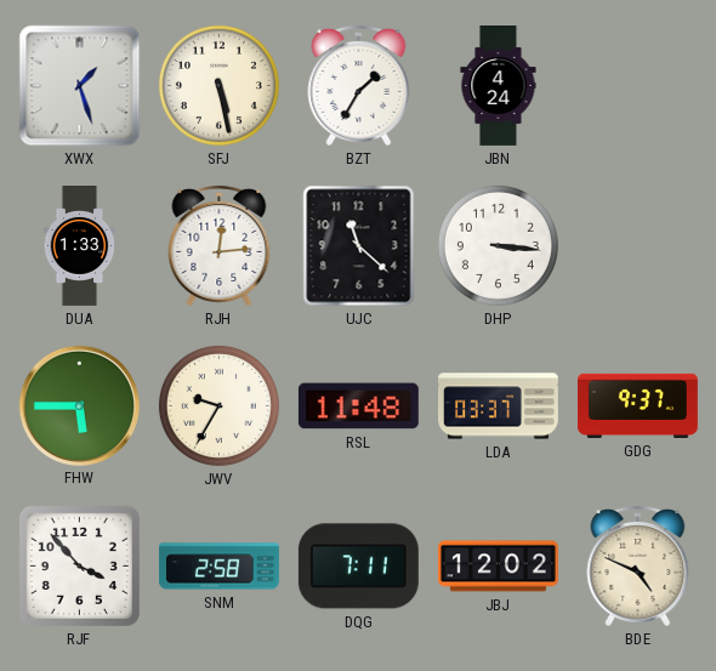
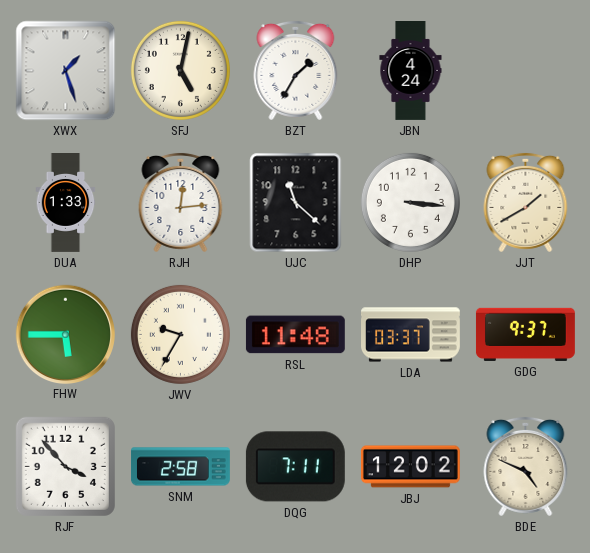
SFJ: 5:28 -> 5:02
JJT: none -> 1:40
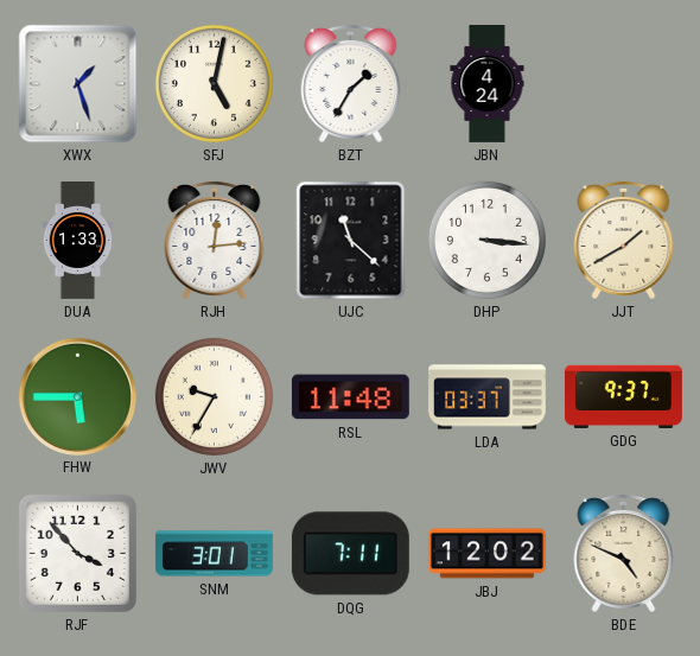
SNM: 2:58 -> 3:01
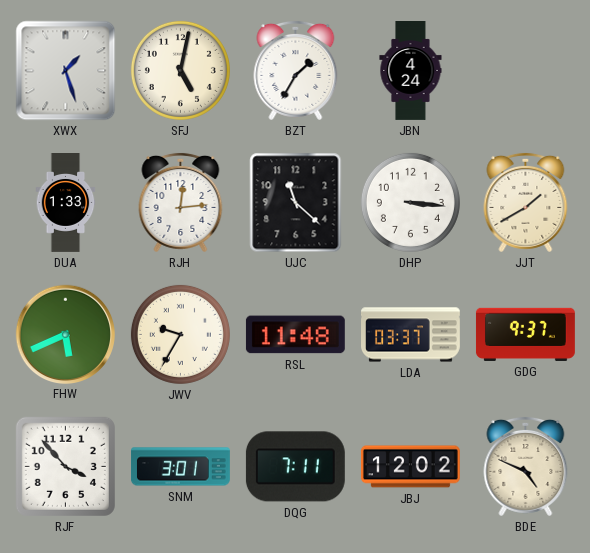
FHW: 5:45 -> 5:41
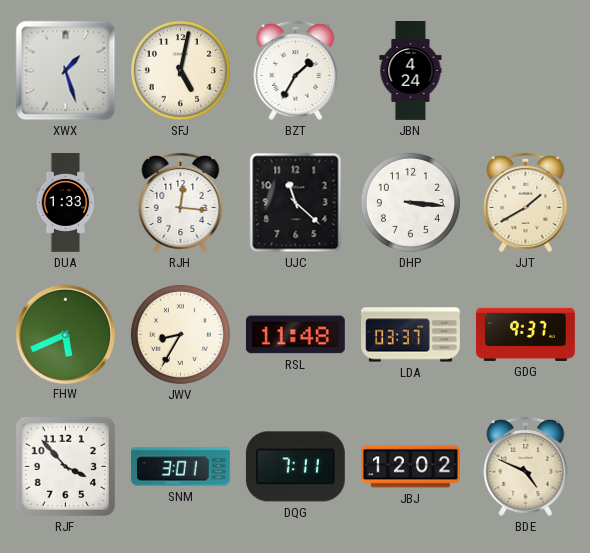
RJH: 12:14 -> 12:16
JWV: 9:35 -> 8:35
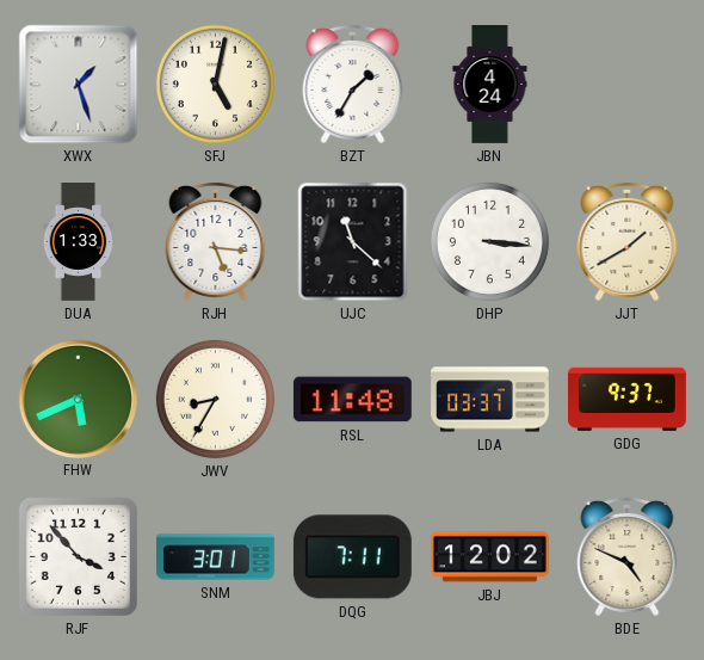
RJH: 12:16 -> 5:16
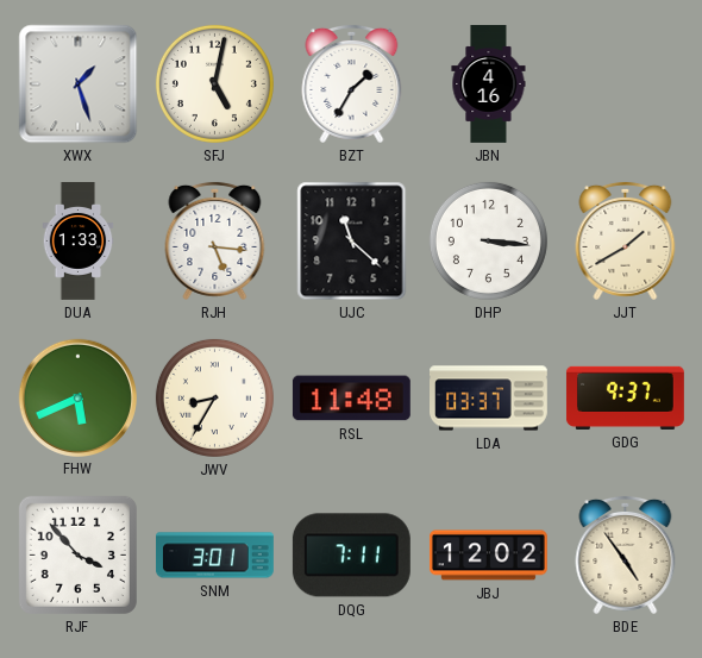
JBN: 4:24 -> 4:16
BDE: 4:49 -> 4:54
